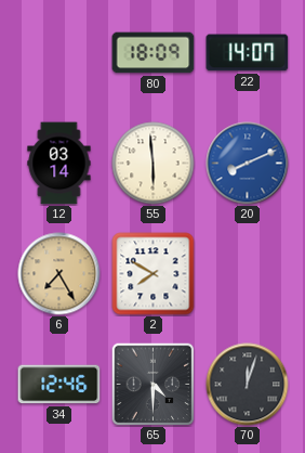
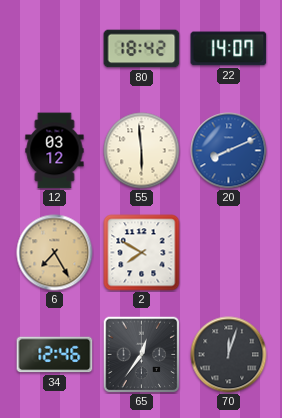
80: 18:09 -> 18:42
12: 03:14 -> 03:12
65: 4:30 -> 12:36
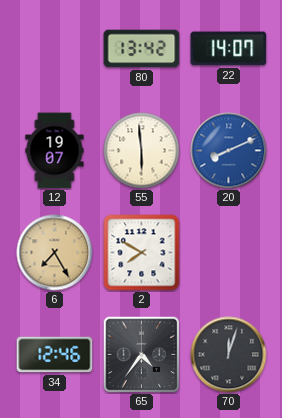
80: 18:42 -> 13:42
12: 03:12 -> 19:07
65: 12:36 -> 4:36
